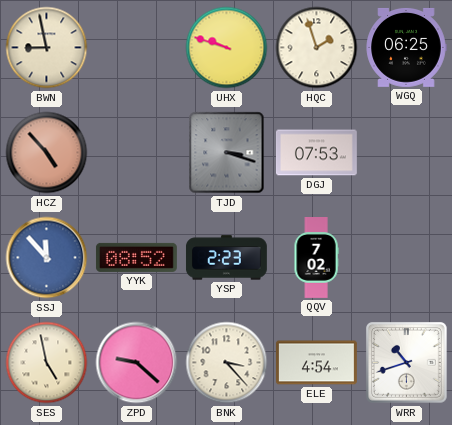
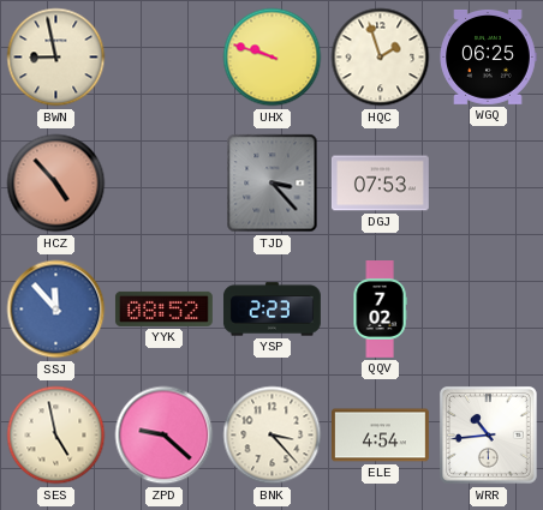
TJD: 3:18 -> 3:23
WRR: 10:42 -> 10:44
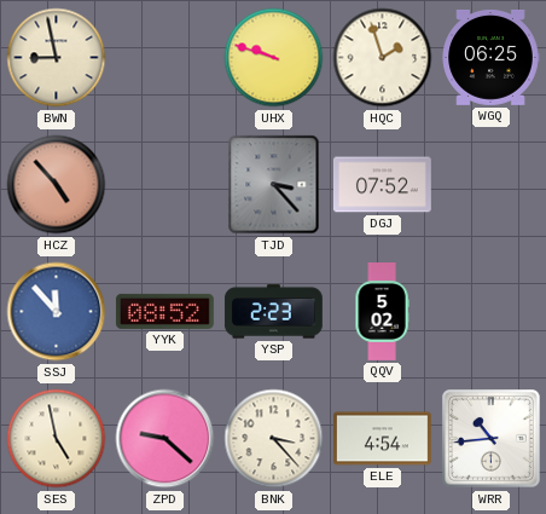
DGJ: 07:53 -> 07:52
QQV: 7:02 -> 5:02
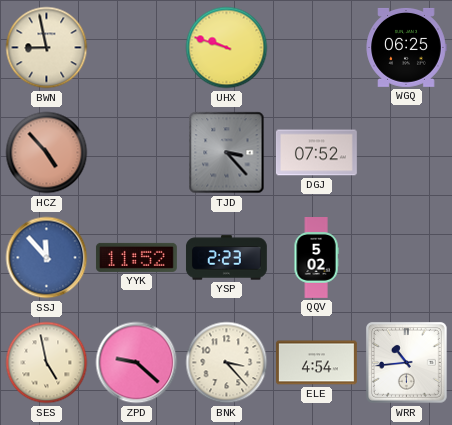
HQC: 1:57 -> none
YYK: 08:52 -> 11:52
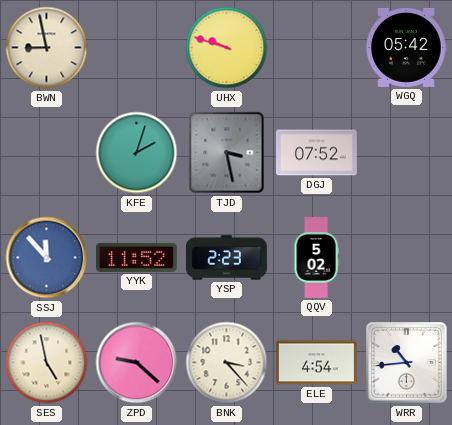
WGQ: 06:25 -> 05:42
HCZ: 4:53 -> none
KFE: none -> 2:03
TJD: 3:23 -> 3:28
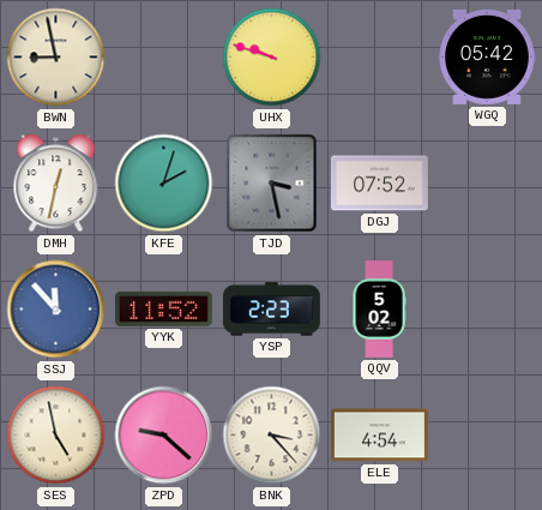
DMH: none -> 12:32
WRR: 10:44 -> none
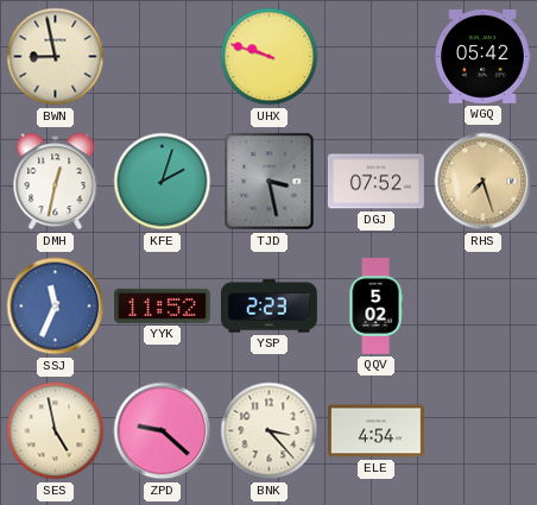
RHS: none -> 7:27
SSJ: 11:53 -> 11:34
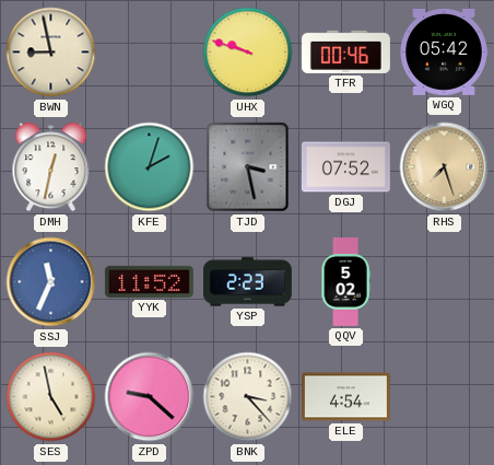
TFR: none -> 00:46
